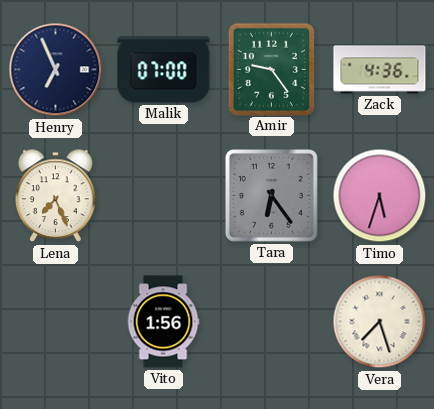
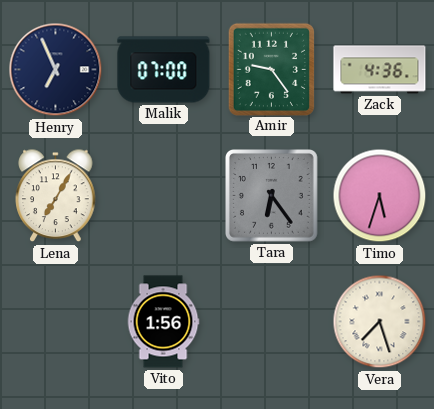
Lena: 7:26 -> 7:05
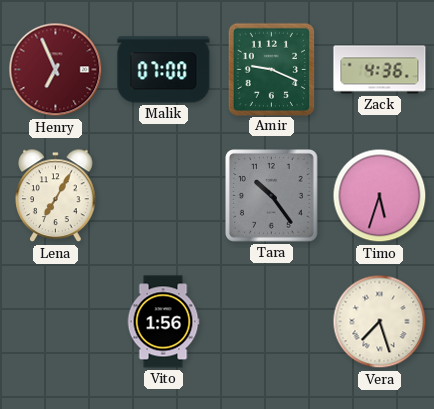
Henry dial: navy -> burgundy
Amir: 9:24 -> 9:19
Tara: 6:24 -> 10:24
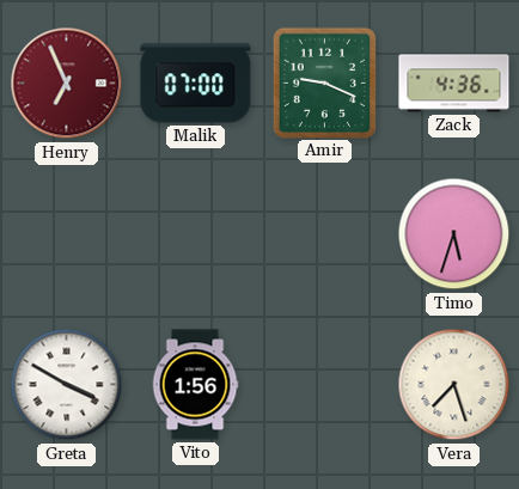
Lena: 7:05 -> none
Tara: 10:24 -> none
Greta: none -> 3:50
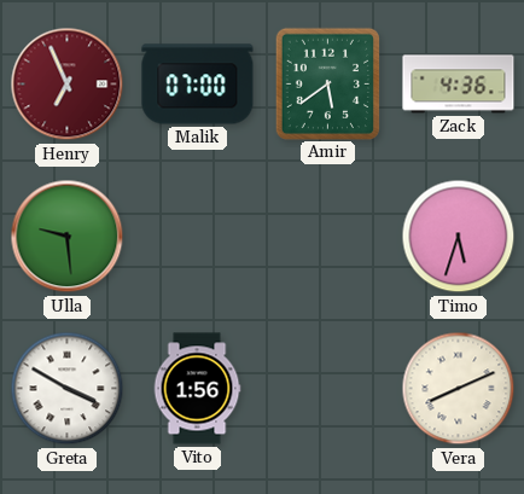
Amir: 9:19 -> 5:39
Ulla: none -> 9:29
Vera: 7:27 -> 8:11
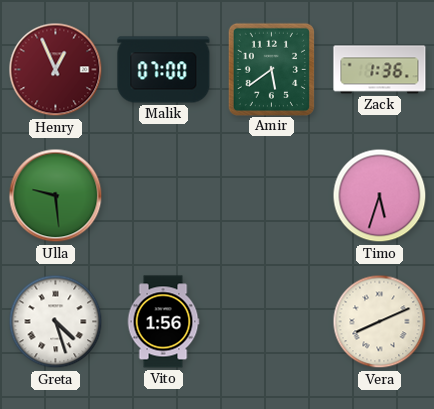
Henry: 6:56 -> 12:56
Zack: 4:36 -> 1:36
Greta: 3:50 -> 4:27
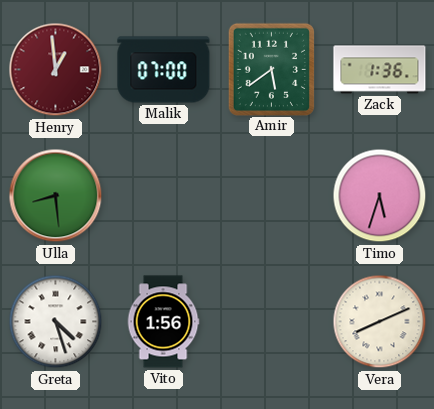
Henry: 12:56 -> 12:59
Ulla: 9:29 -> 8:29
